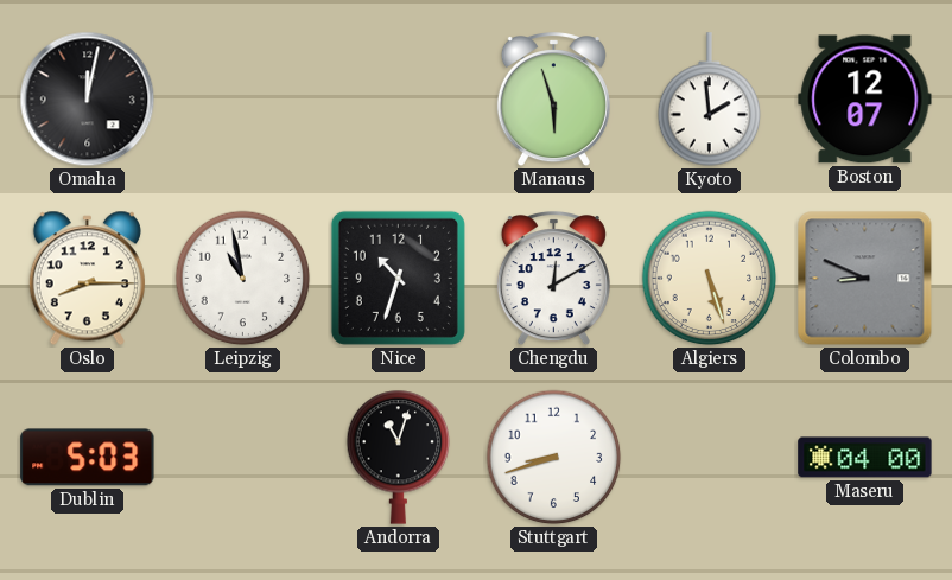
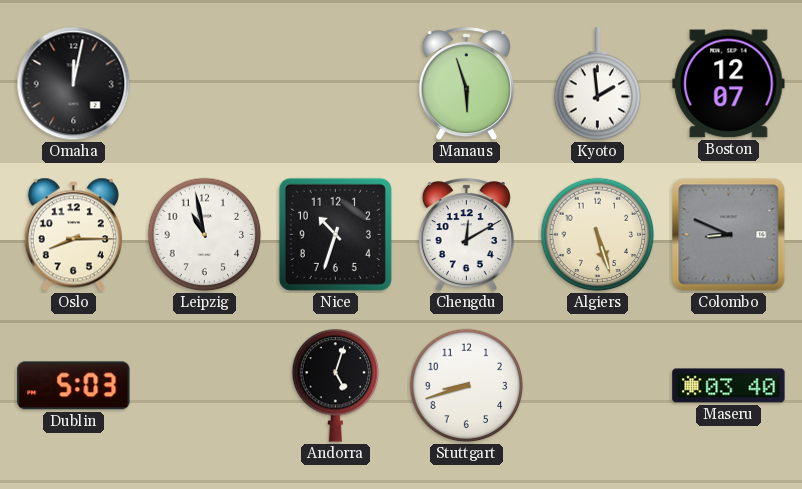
Andorra: 11:03 -> 5:03
Maseru: 04:00 -> 03:40
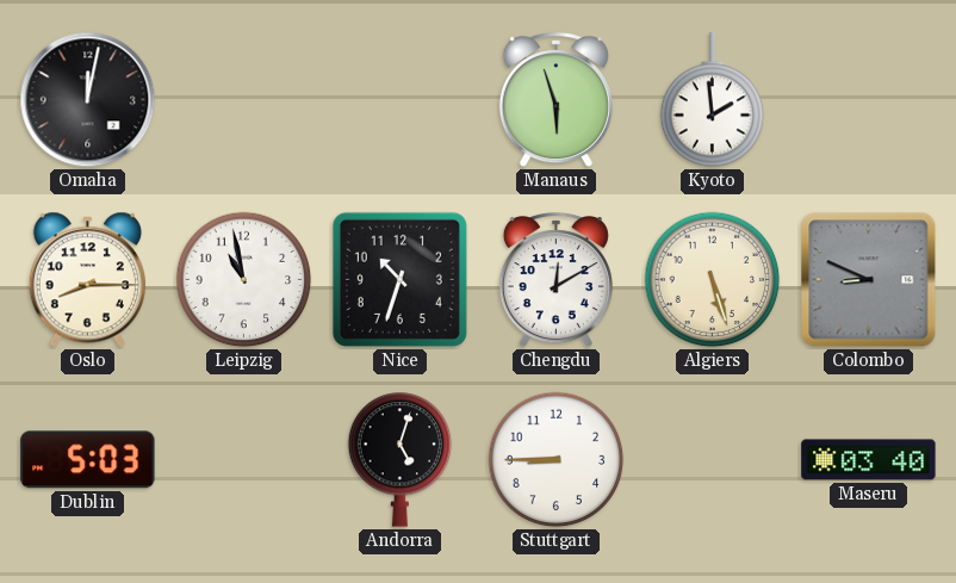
Boston: 12:07 -> none
Stuttgart: 8:42 -> 8:45
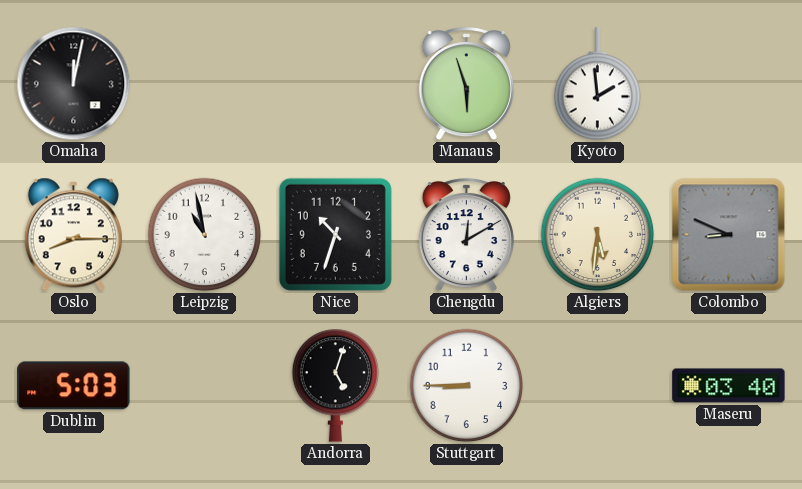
Algiers: 5:27 -> 5:31
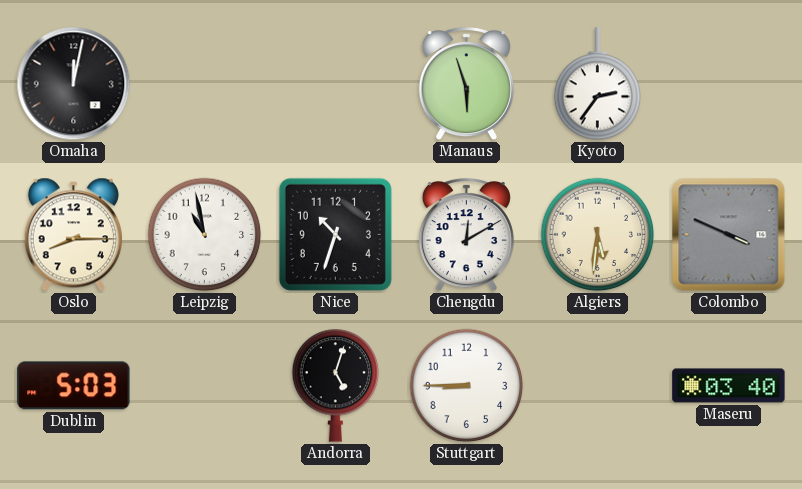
Kyoto: 1:59 -> 2:36
Colombo: 8:49 -> 3:49
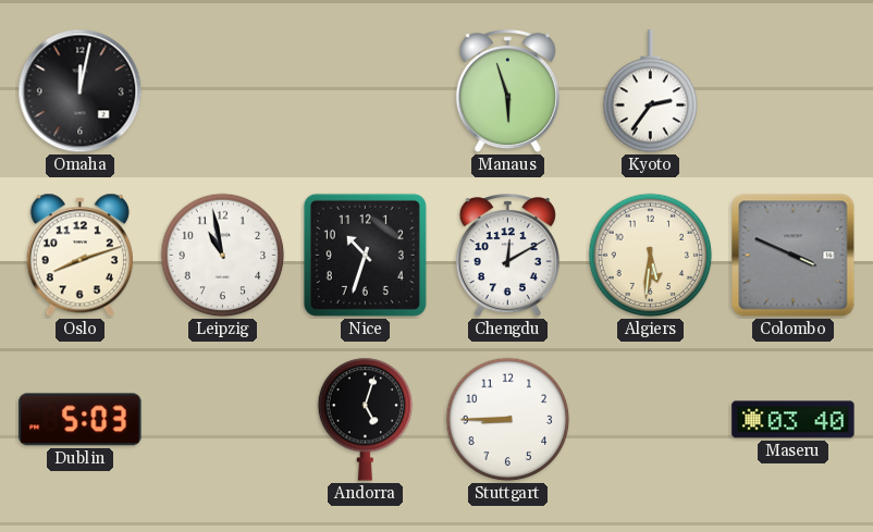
Oslo: 8:15 -> 8:12
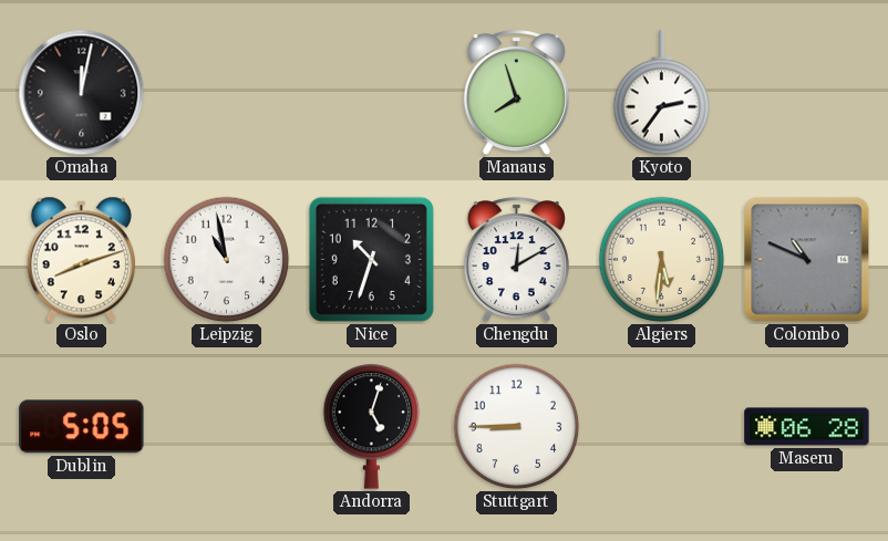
Manaus: 5:57 -> 7:57
Colombo: 3:49 -> 10:49
Dublin: 5:03 -> 5:05
Maseru: 03:40 -> 06:28
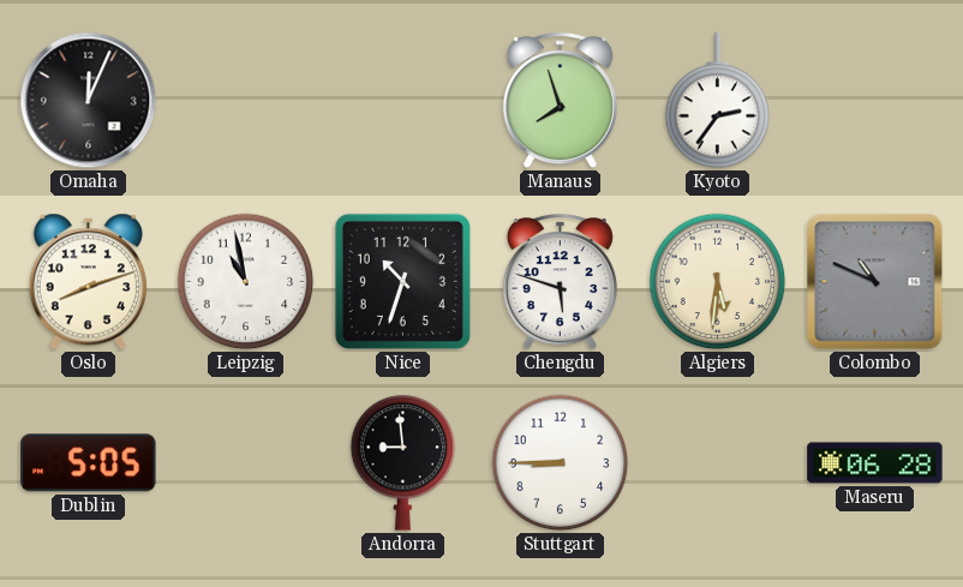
Omaha: 12:02 -> 12:04
Chengdu: 12:10 -> 5:48
Andorra: 5:03 -> 8:59
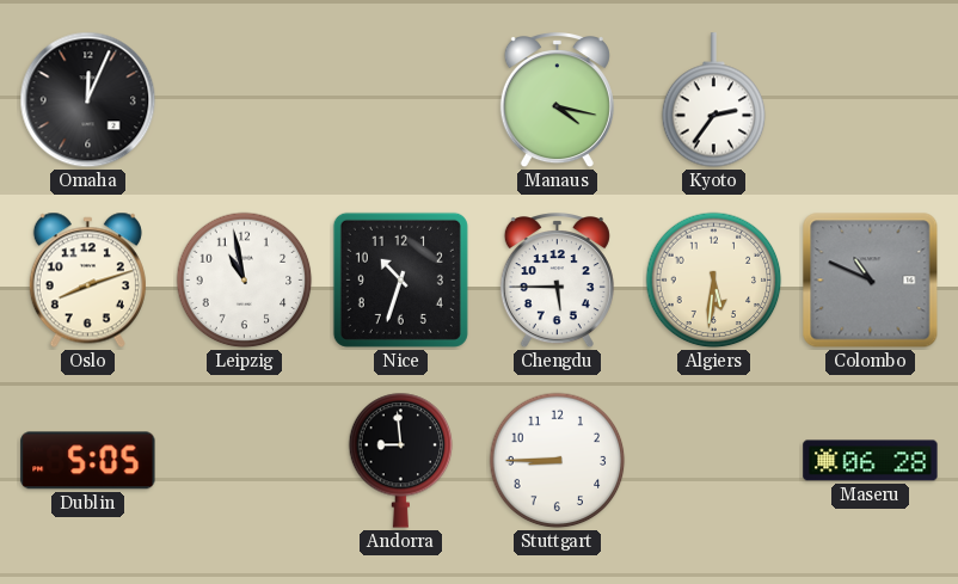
Manaus: 7:57 -> 4:17
Chengdu: 5:48 -> 5:45
